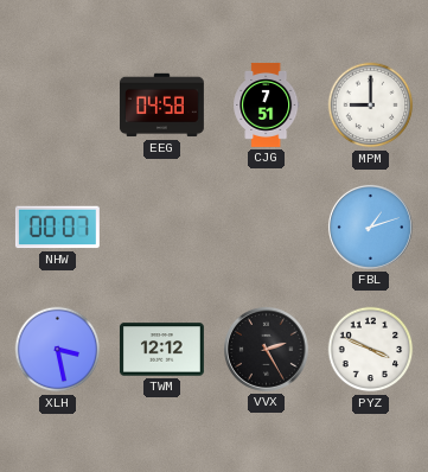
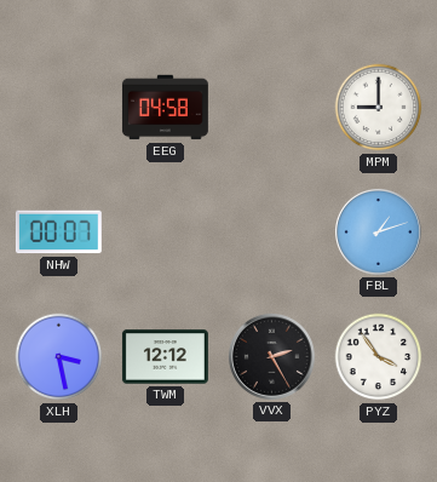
CJG: 7:51 -> none
PYZ: 3:49 -> 3:54
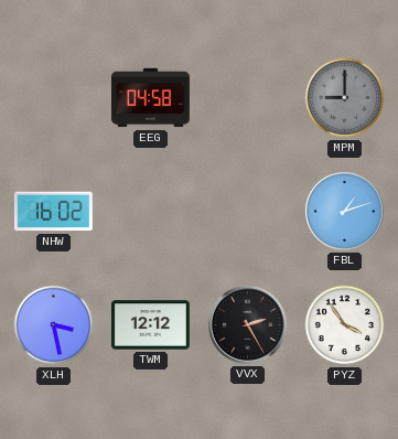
MPM dial: white -> grey
NHW: 00:07 -> 16:02
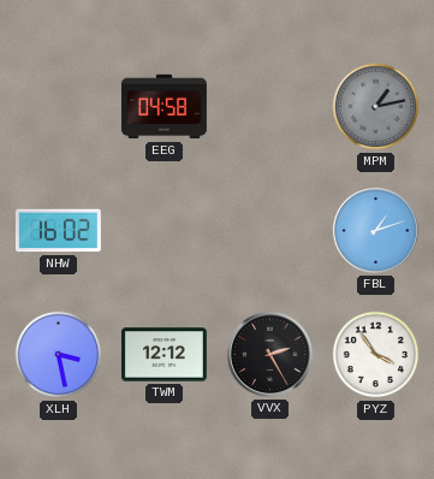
MPM: 9:00 -> 1:13
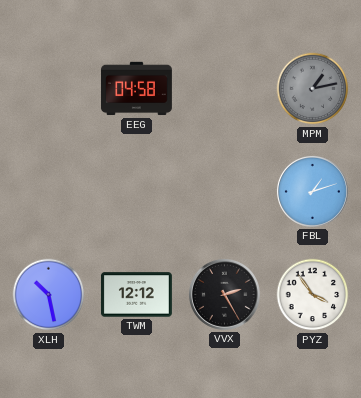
NHW: 16:02 -> none
XLH: 3:28 -> 10:28
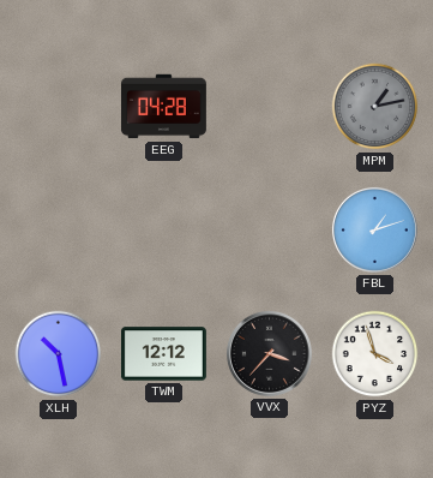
EEG: 04:58 -> 04:28
VVX: 2:25 -> 3:37
PYZ: 3:54 -> 3:57
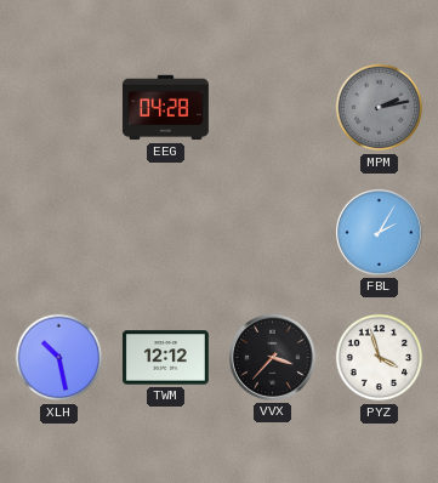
MPM: 1:13 -> 2:13
FBL: 1:12 -> 2:05
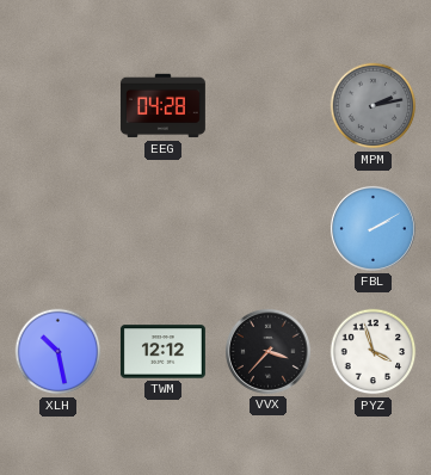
FBL: 2:05 -> 2:10
